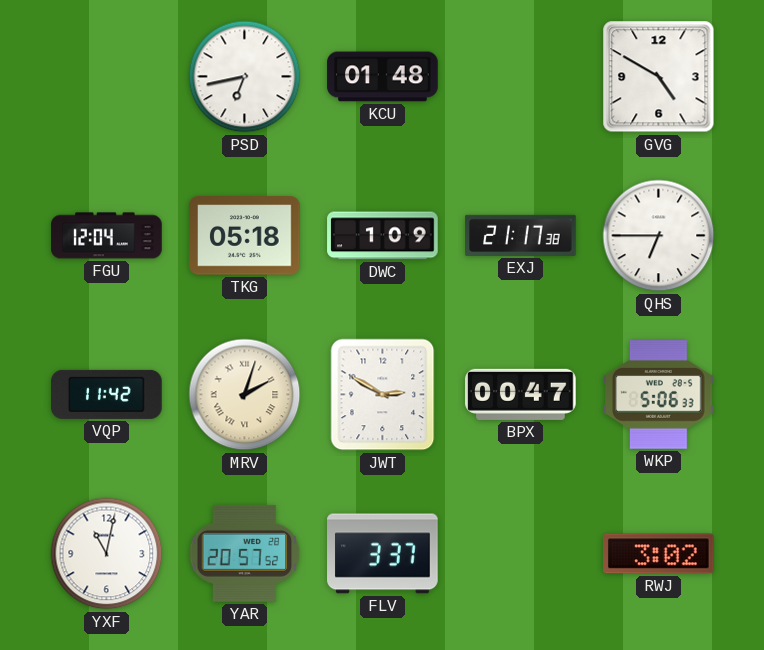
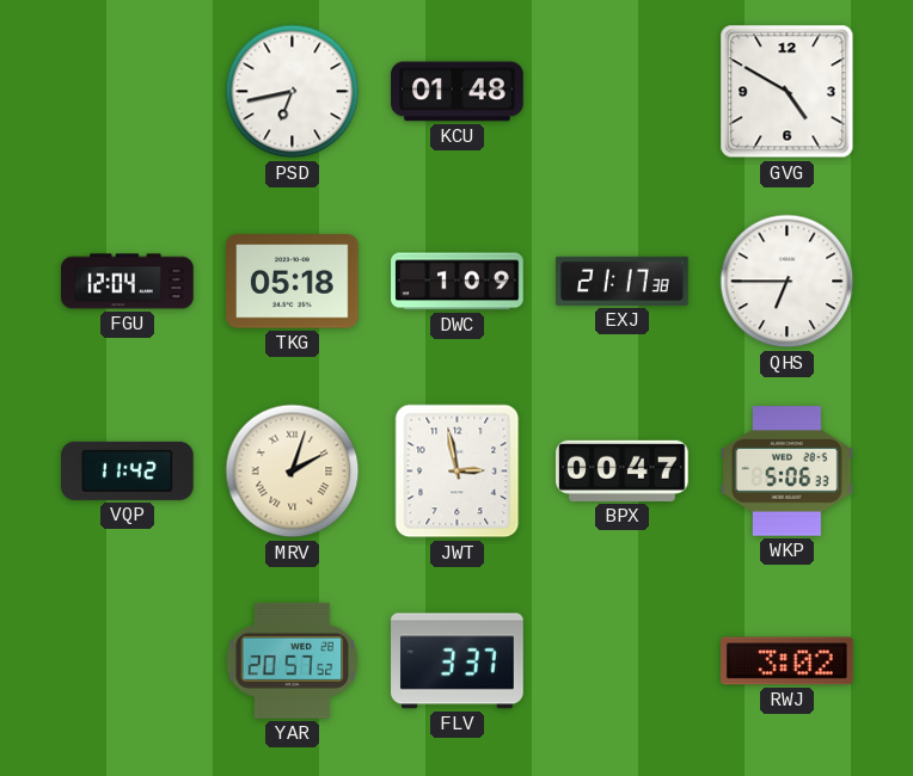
JWT: 2:50 -> 2:58
YXF: 11:02 -> none
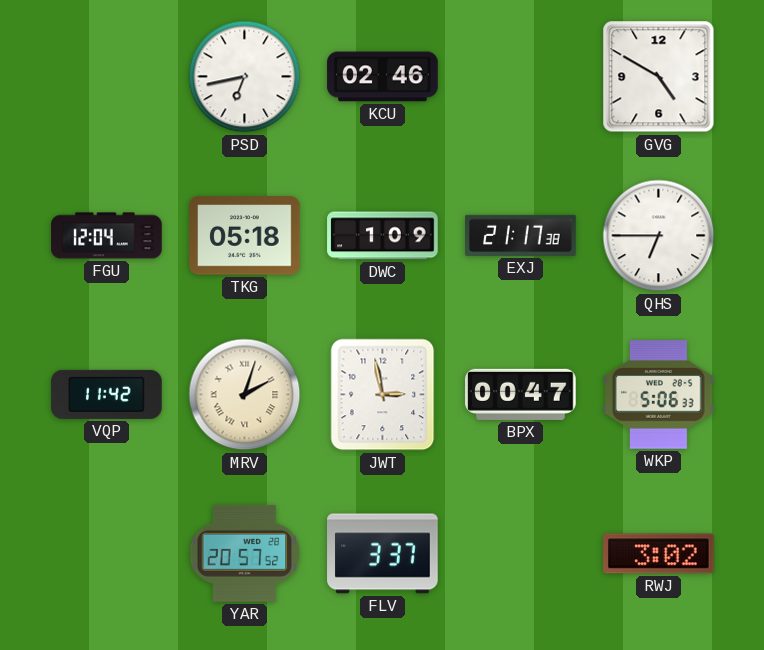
KCU: 01:48 -> 02:46
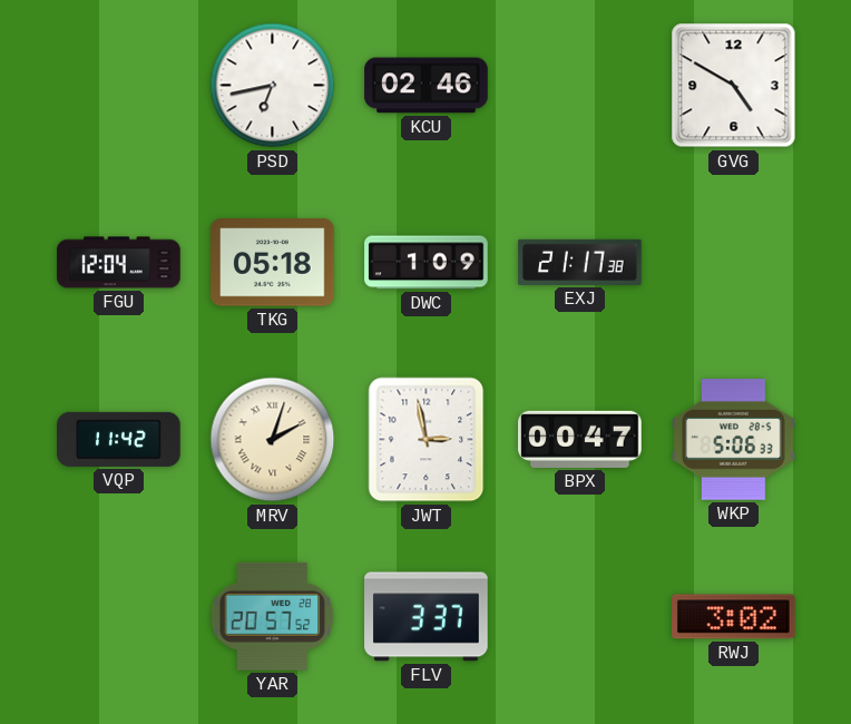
QHS: 6:45 -> none
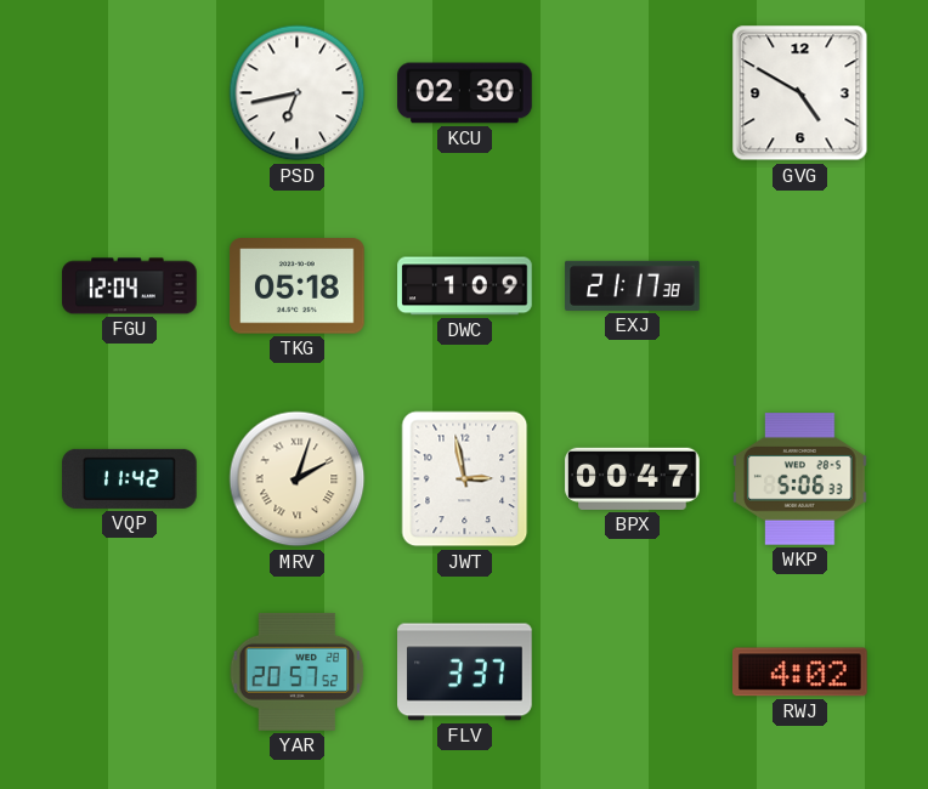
KCU: 02:46 -> 02:30
RWJ: 3:02 -> 4:02
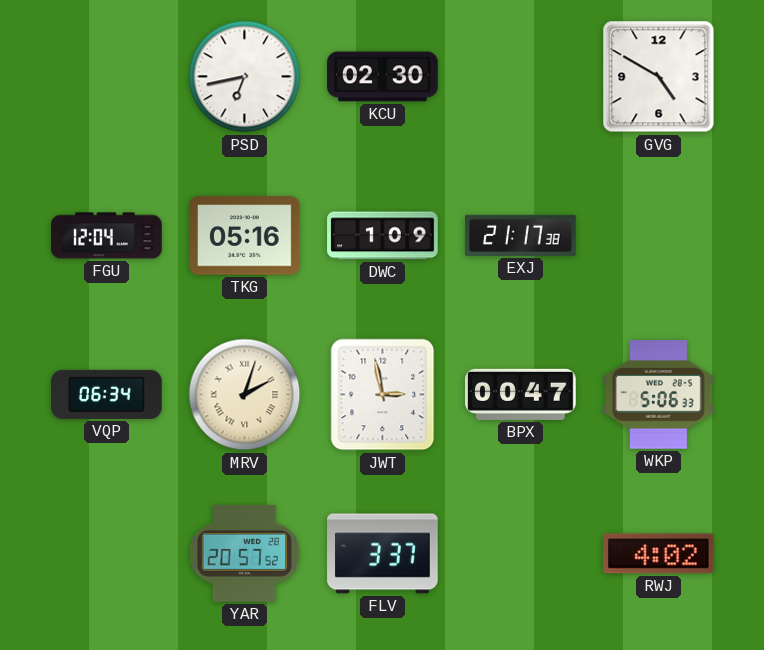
TKG: 05:18 -> 05:16
VQP: 11:42 -> 06:34
